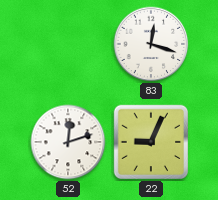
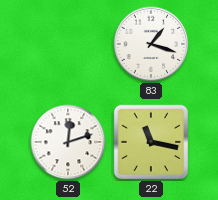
83: 12:18 -> 1:18
22: 9:04 -> 11:17
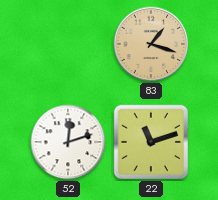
83 dial: white -> champagne
22: 11:17 -> 11:12
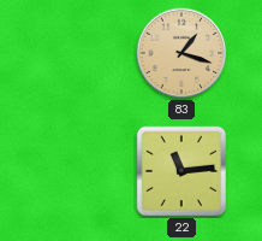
52: 12:12 -> none
22: 11:12 -> 11:14
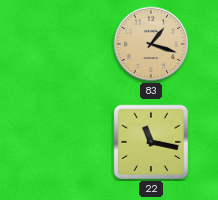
22: 11:14 -> 11:17
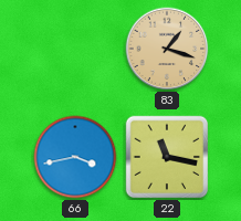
66: none -> 3:43
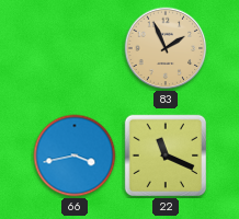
83: 1:18 -> 1:56
22: 11:17 -> 11:19
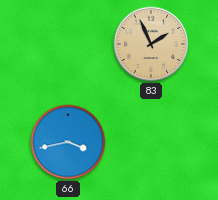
22: 11:19 -> none
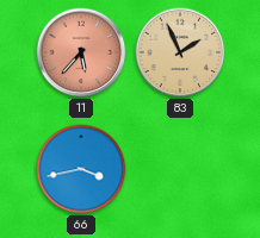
11: none -> 5:37
